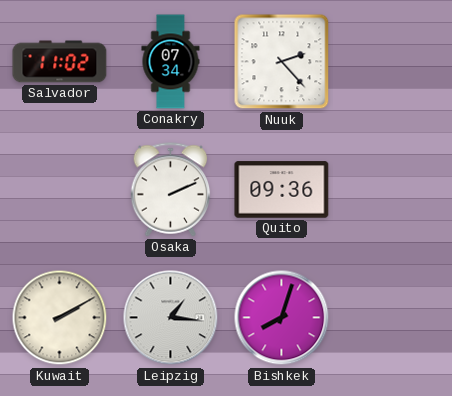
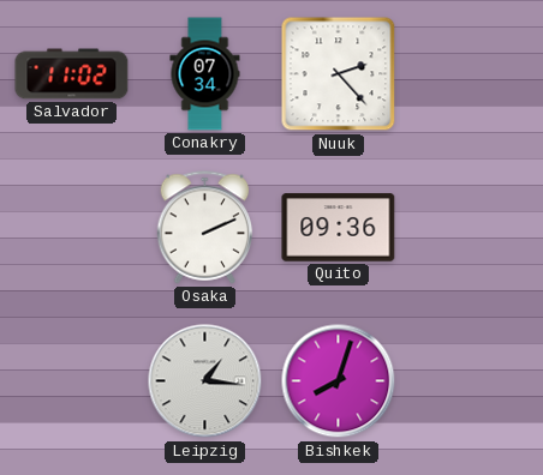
Kuwait: 2:10 -> none
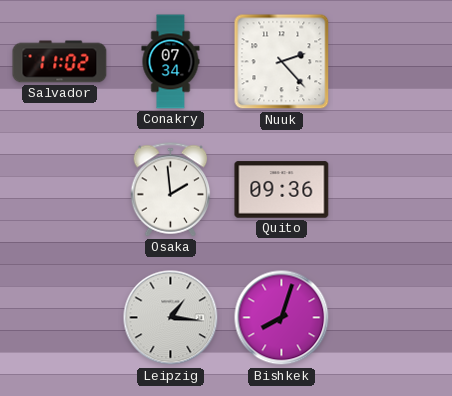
Osaka: 2:11 -> 1:59
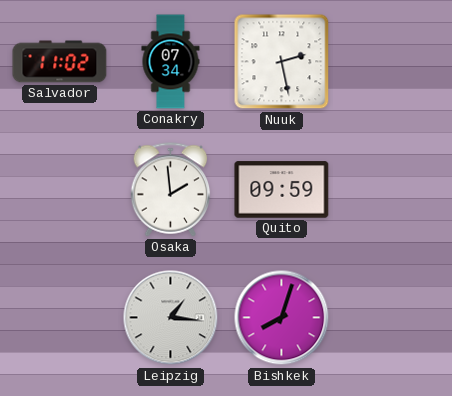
Nuuk: 2:23 -> 2:28
Quito: 09:36 -> 09:59
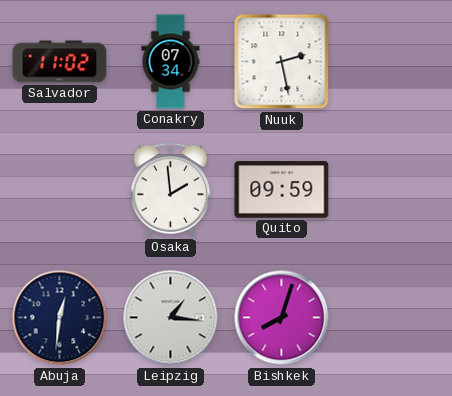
Abuja: none -> 12:31
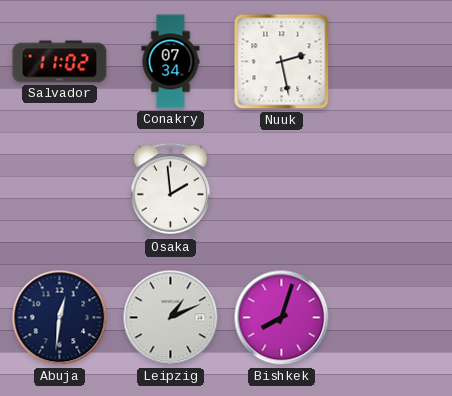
Quito: 09:59 -> none
Leipzig: 1:16 -> 1:11
